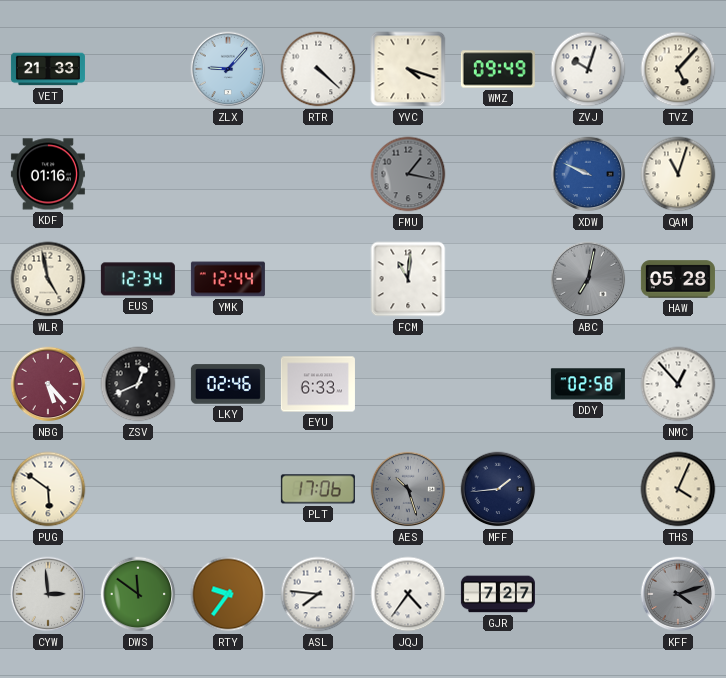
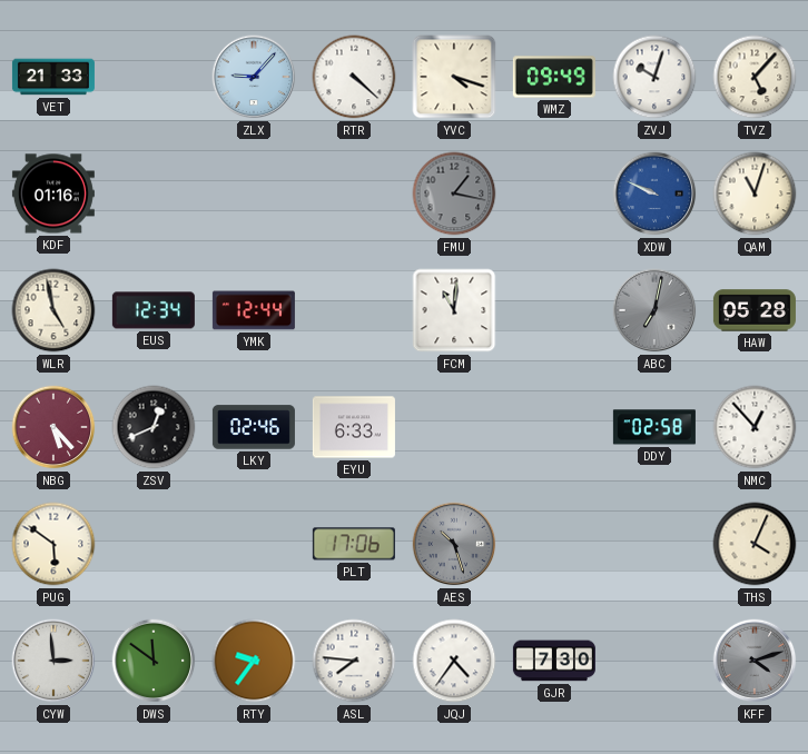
MFF: 1:44 -> none
GJR: 7:27 -> 7:30
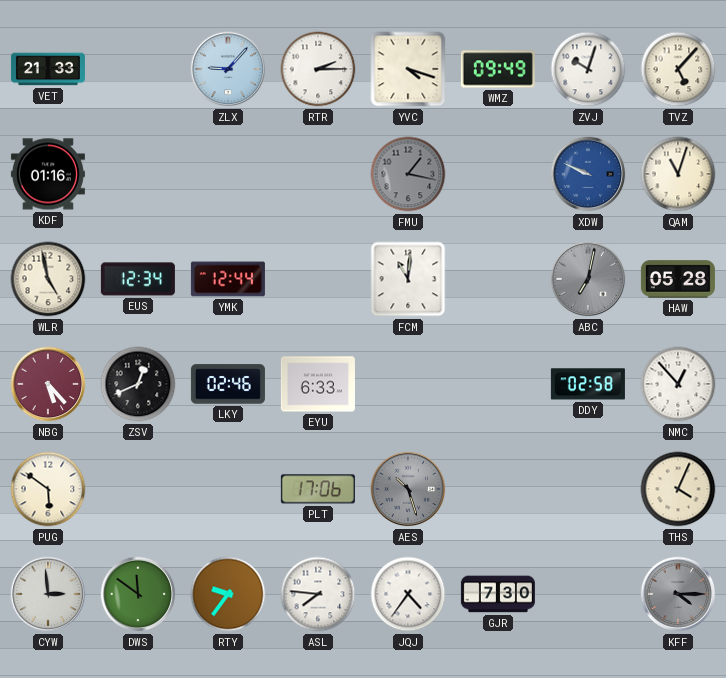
RTR: 4:22 -> 2:15
KFF: 4:12 -> 4:15
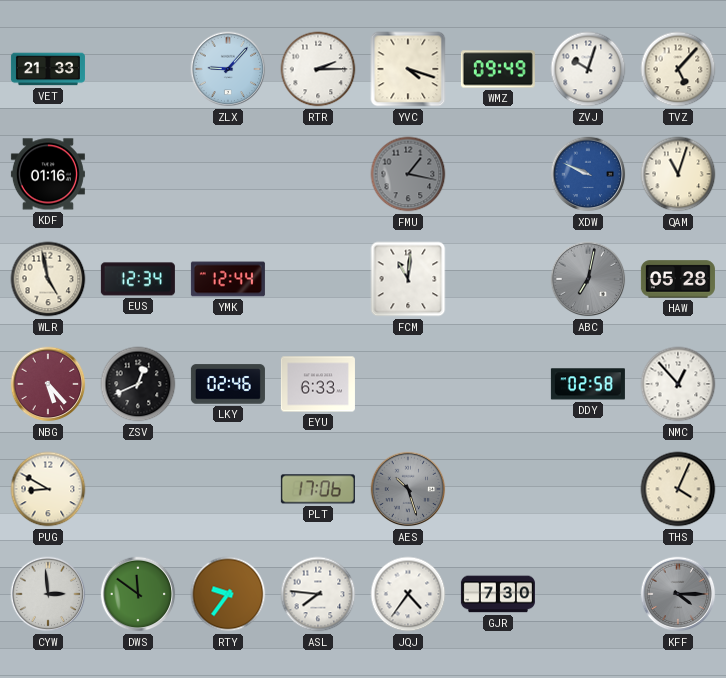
PUG: 5:51 -> 8:50
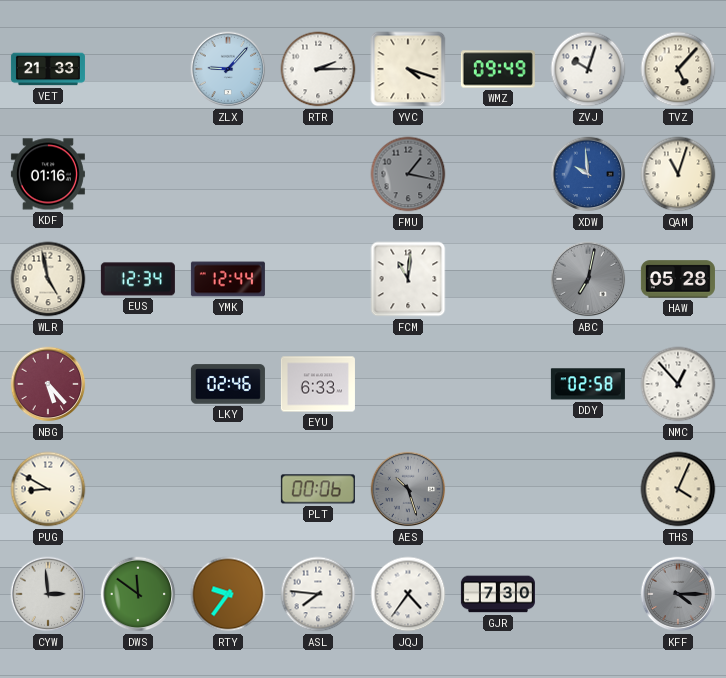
XDW: 9:49 -> 9:59
ZSV: 12:41 -> none
PLT: 17:06 -> 00:06
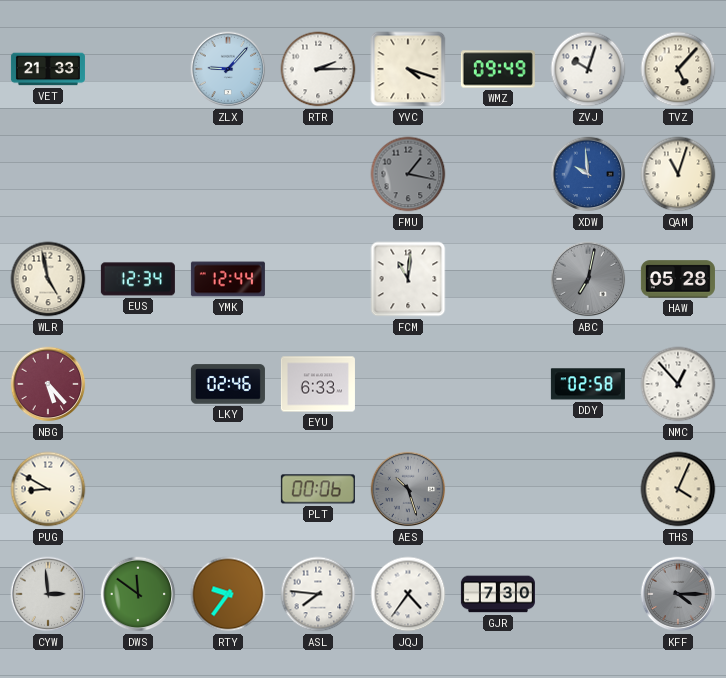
KDF: 01:16 -> none
